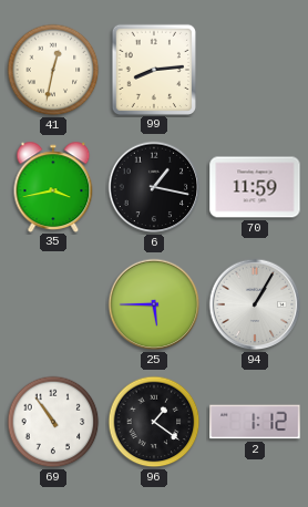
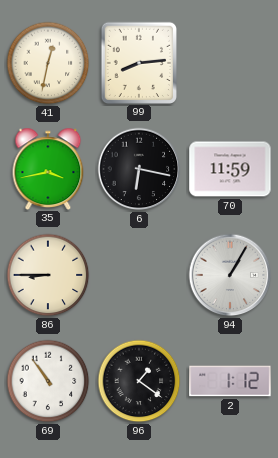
6: 1:17 -> 6:17
86: none -> 8:45
25: 5:45 -> none
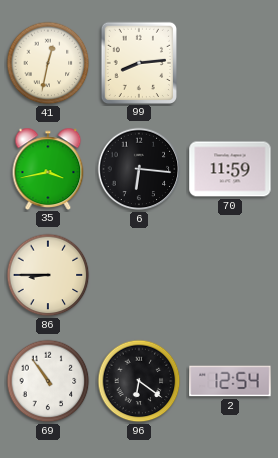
6: 6:17 -> 6:16
94: 1:05 -> none
96: 1:21 -> 6:21
2: 1:12 -> 12:54
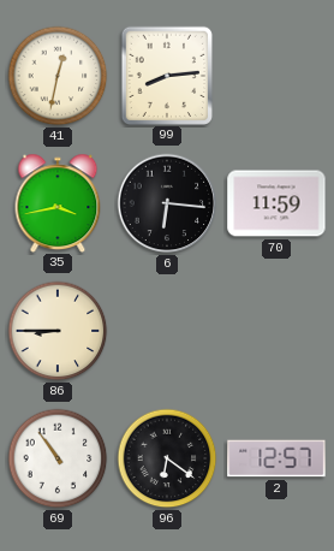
2: 12:54 -> 12:57
